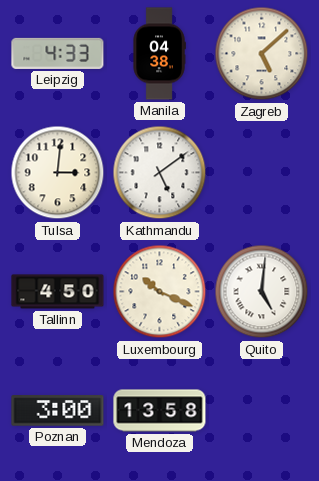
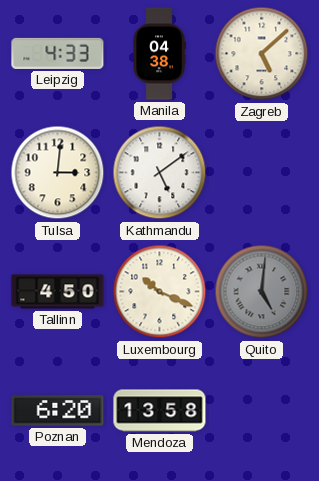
Quito dial: white -> grey
Poznan: 3:00 -> 6:20
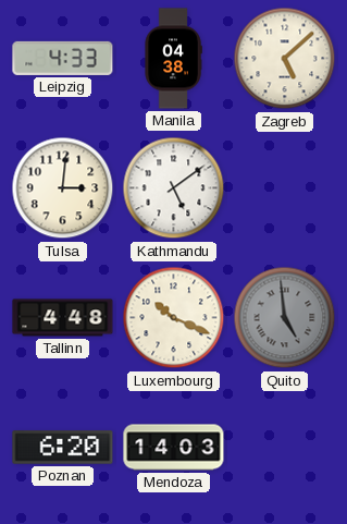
Tallinn: 4:50 -> 4:48
Quito: 5:01 -> 4:59
Mendoza: 13:58 -> 14:03
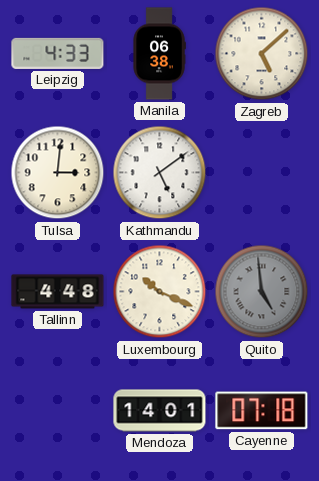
Manila: 04:38 -> 06:38
Poznan: 6:20 -> none
Mendoza: 14:03 -> 14:01
Cayenne: none -> 07:18
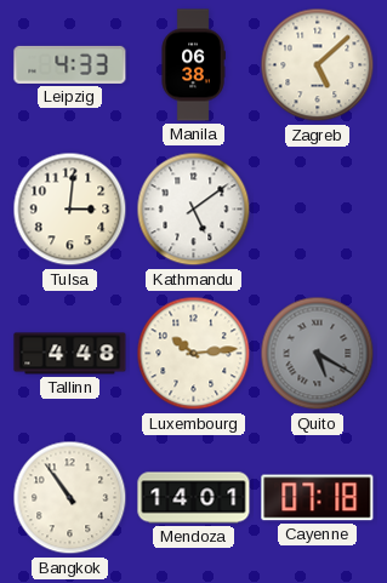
Luxembourg: 10:19 -> 10:14
Quito: 4:59 -> 5:20
Bangkok: none -> 10:54
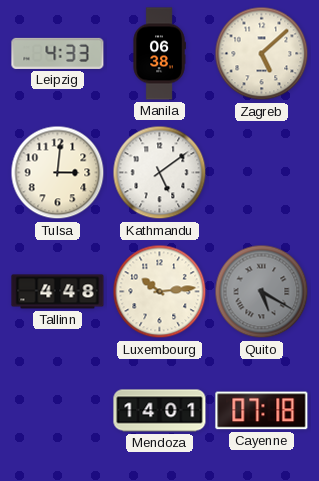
Bangkok: 10:54 -> none
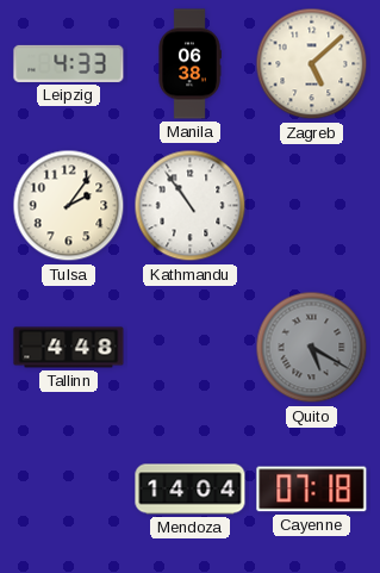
Tulsa: 3:01 -> 2:06
Kathmandu: 5:09 -> 10:54
Luxembourg: 10:14 -> none
Mendoza: 14:01 -> 14:04
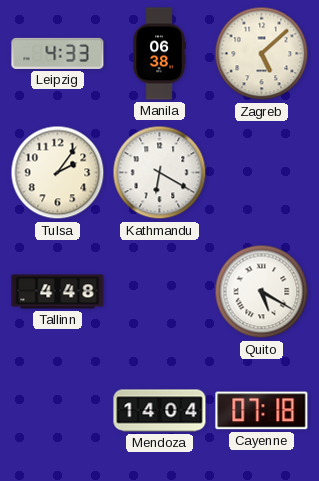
Kathmandu: 10:54 -> 6:20
Quito dial: grey -> white
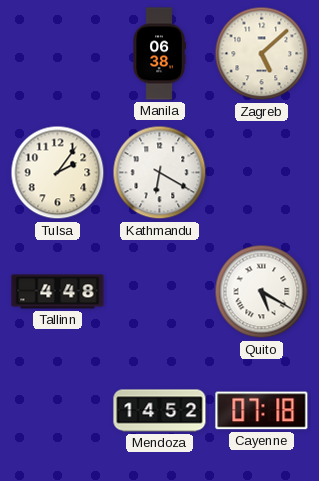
Leipzig: 4:33 -> none
Mendoza: 14:04 -> 14:52
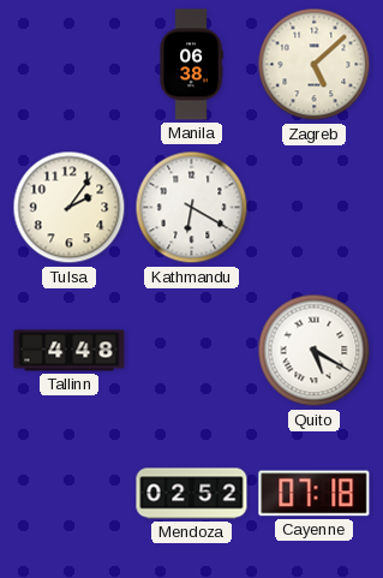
Mendoza: 14:52 -> 02:52
